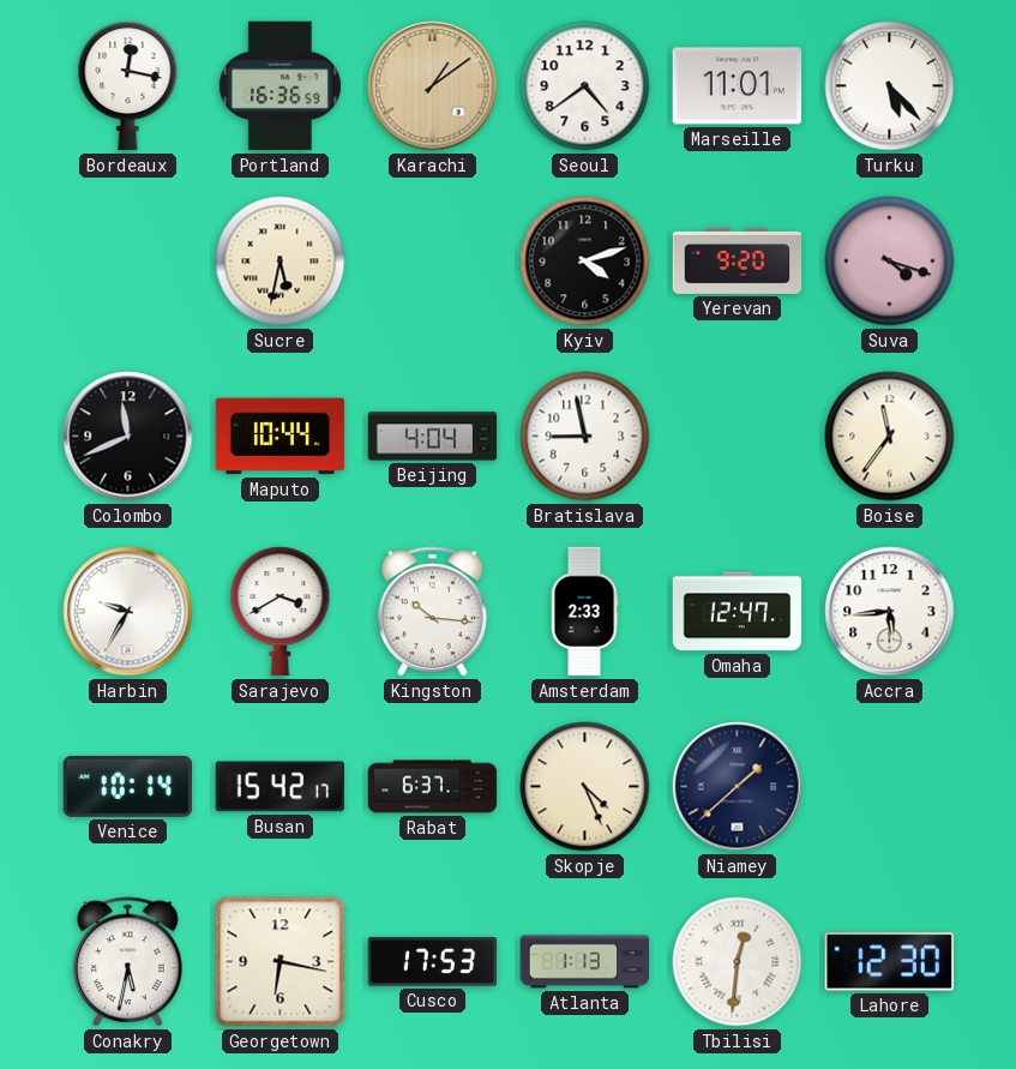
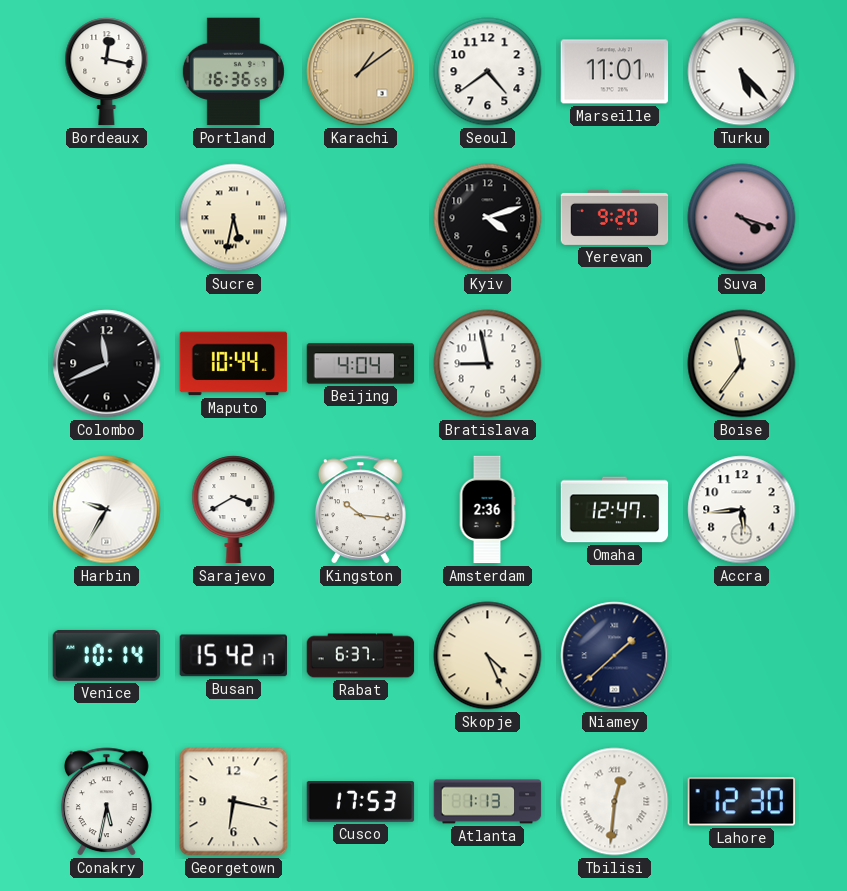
Amsterdam: 2:33 -> 2:36
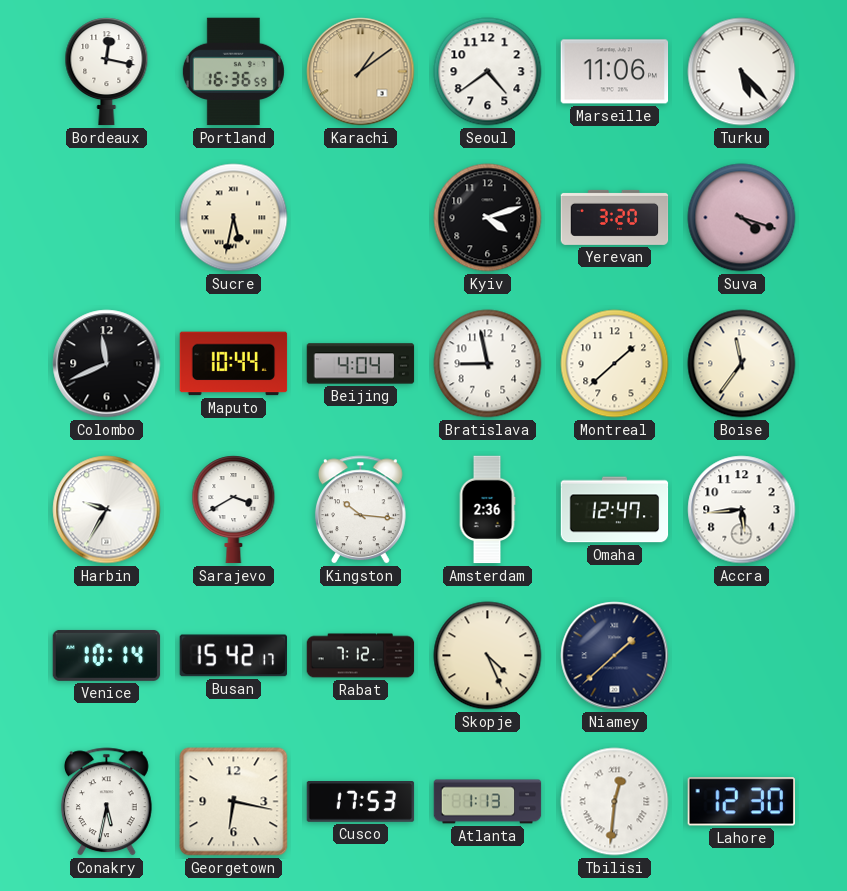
Marseille: 11:01 -> 11:06
Yerevan: 9:20 -> 3:20
Montreal: none -> 1:38
Rabat: 6:37 -> 7:12
